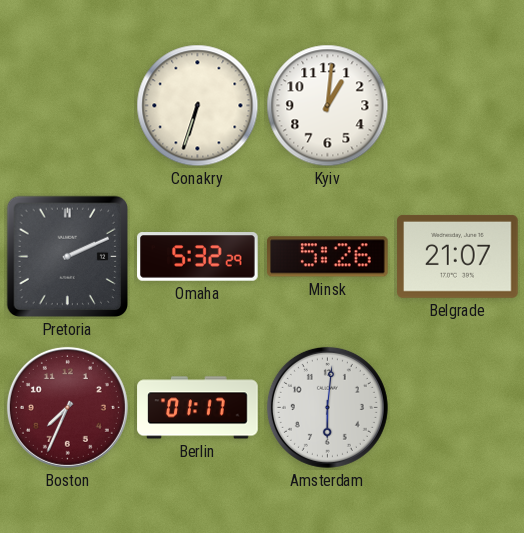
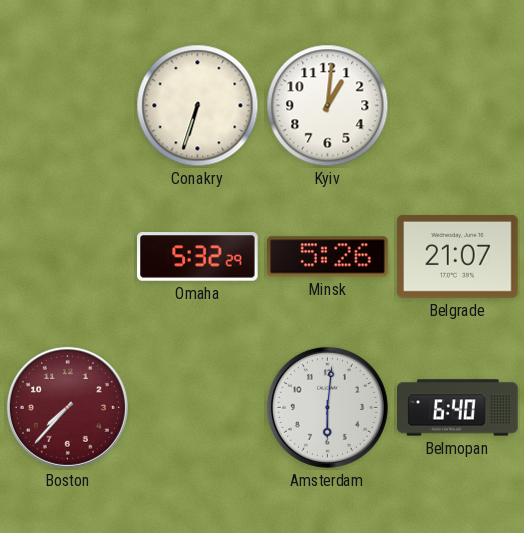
Pretoria: 2:11 -> none
Boston: 7:34 -> 7:37
Berlin: 01:17 -> none
Belmopan: none -> 6:40
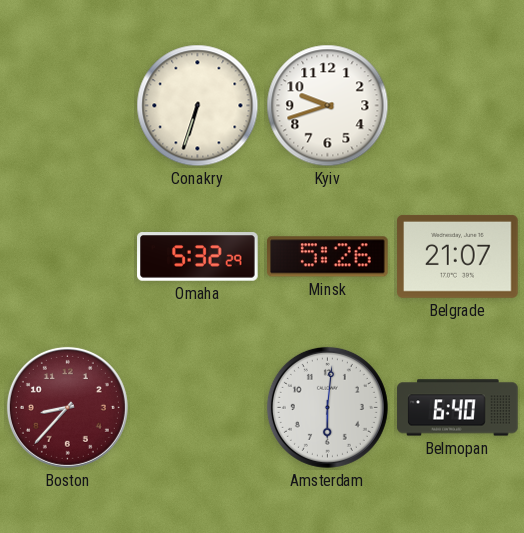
Kyiv: 1:01 -> 9:42
Boston: 7:37 -> 8:37
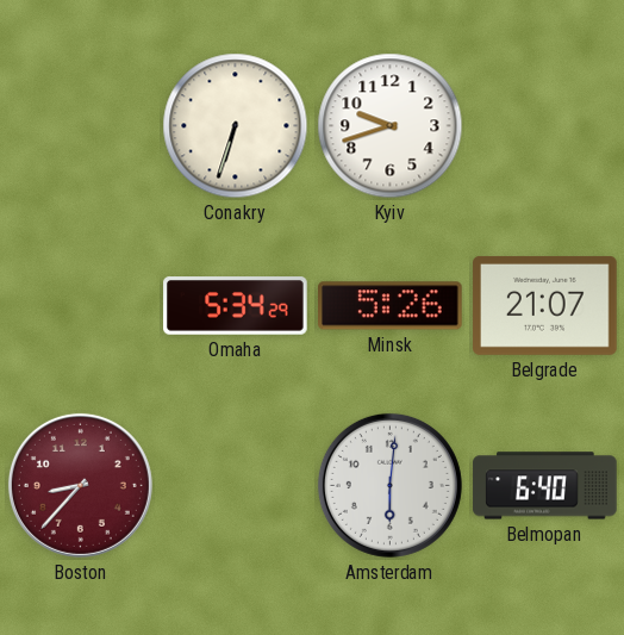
Omaha: 5:32 -> 5:34
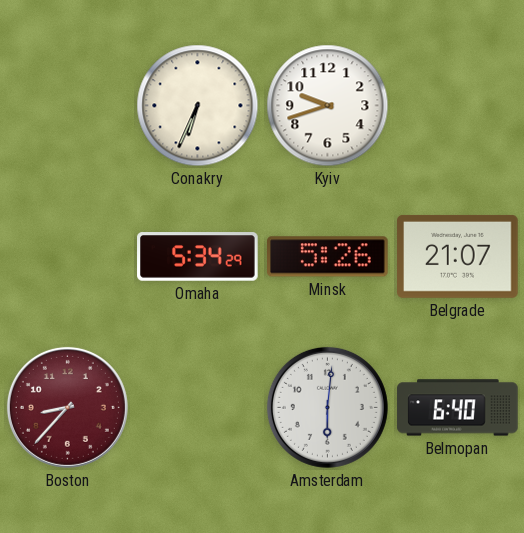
Conakry: 6:33 -> 6:34
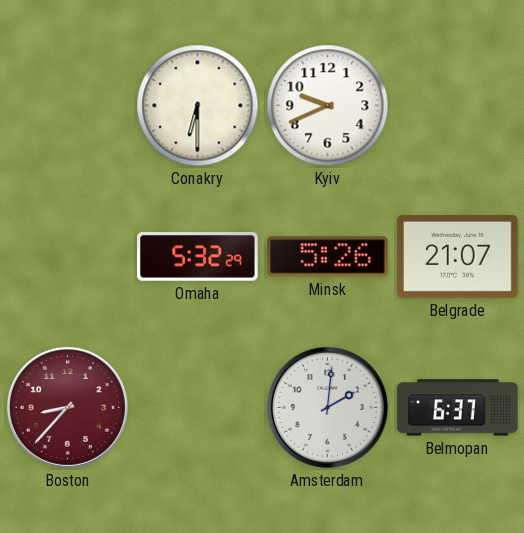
Conakry: 6:34 -> 6:30
Kyiv: 9:42 -> 9:41
Omaha: 5:34 -> 5:32
Amsterdam: 6:01 -> 2:01
Belmopan: 6:40 -> 6:37
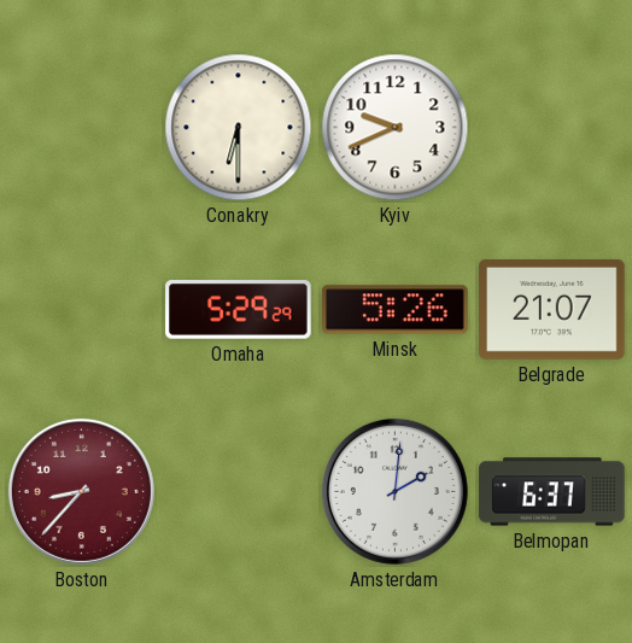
Omaha: 5:32 -> 5:29
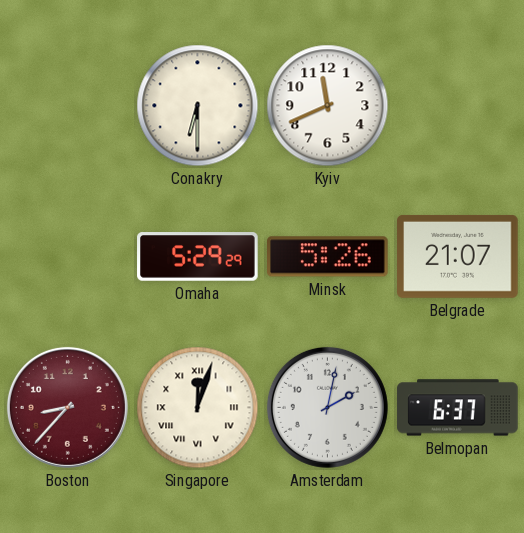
Kyiv: 9:41 -> 11:41
Singapore: none -> 12:03
Amsterdam: 2:01 -> 2:02
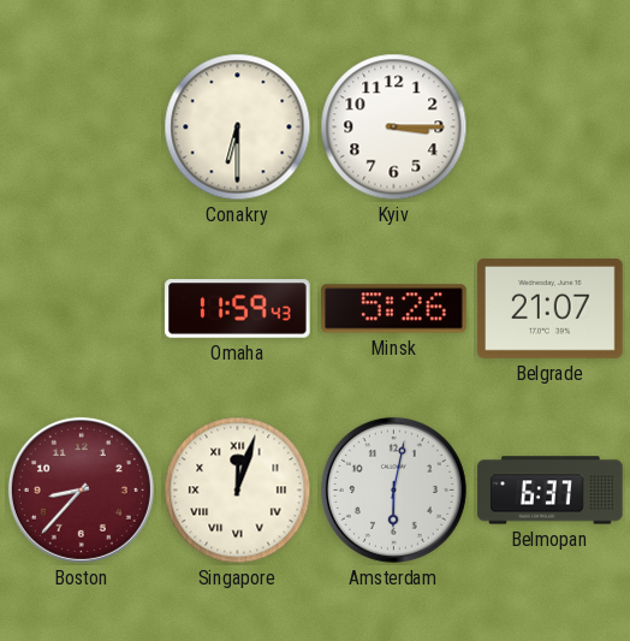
Kyiv: 11:41 -> 3:15
Omaha: 5:29 -> 11:59
Amsterdam: 2:02 -> 6:02
